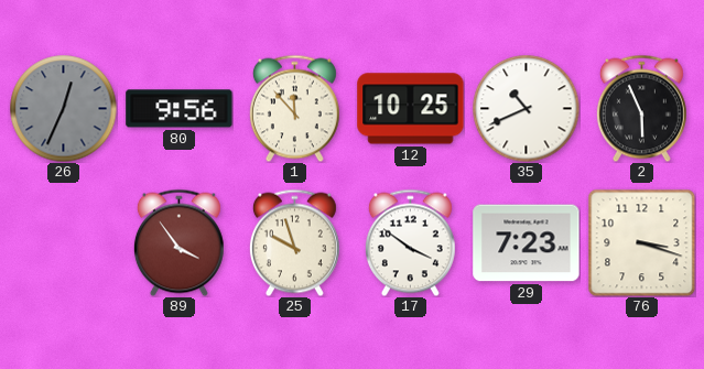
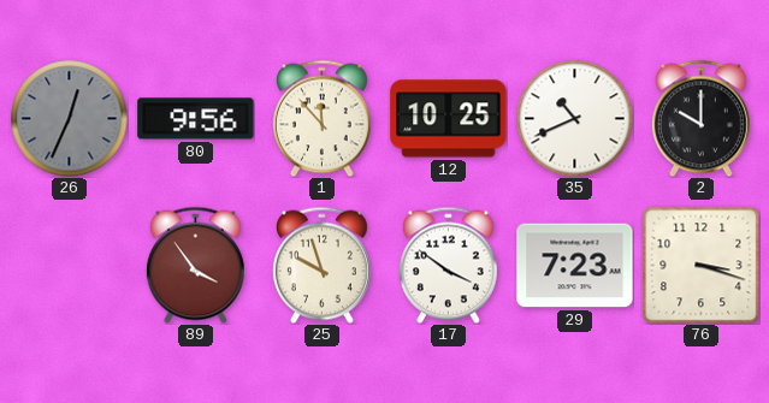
2: 5:56 -> 10:00
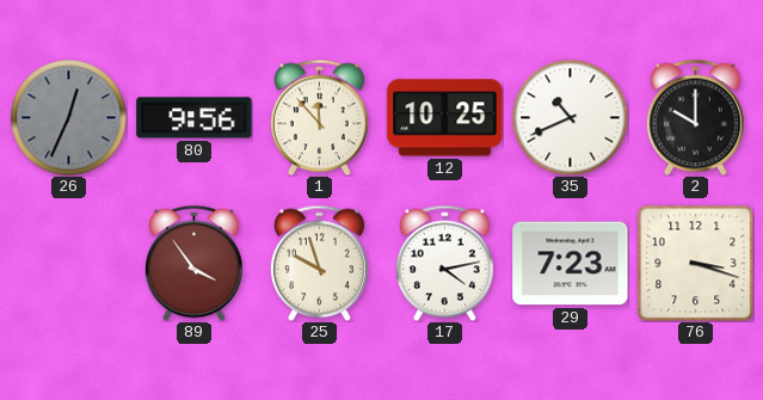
17: 3:51 -> 4:13
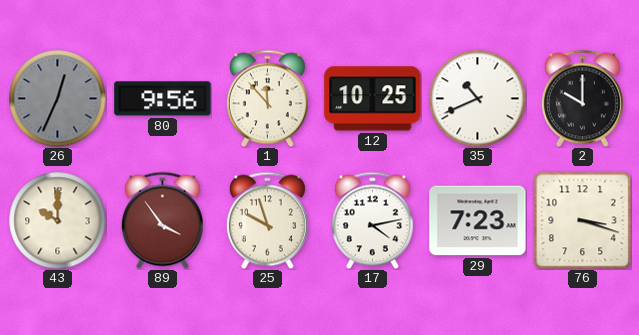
43: none -> 10:00
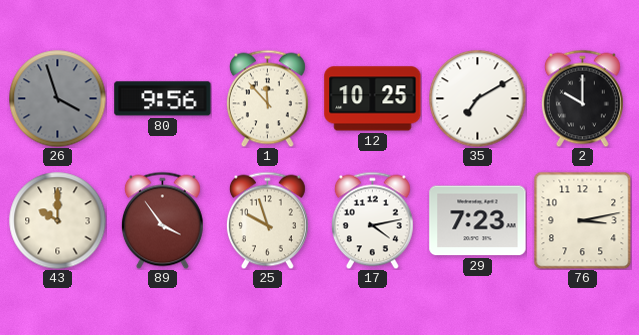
26: 12:34 -> 3:57
35: 10:41 -> 7:10
76: 3:18 -> 3:13
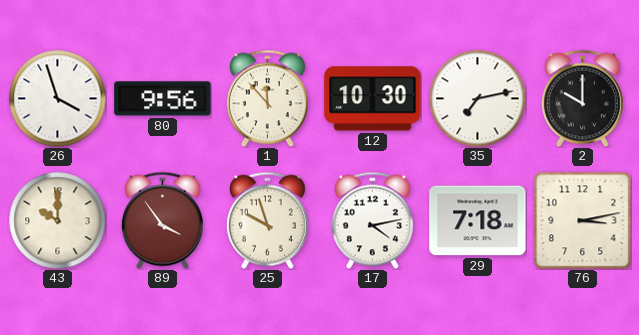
26 dial: grey -> white
12: 10:25 -> 10:30
35: 7:10 -> 7:13
29: 7:23 -> 7:18
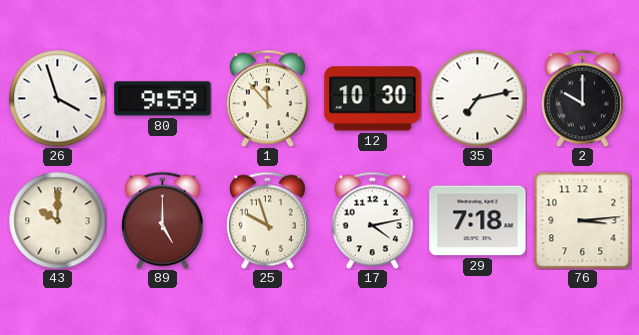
80: 9:56 -> 9:59
89: 3:54 -> 5:00
76: 3:13 -> 3:14
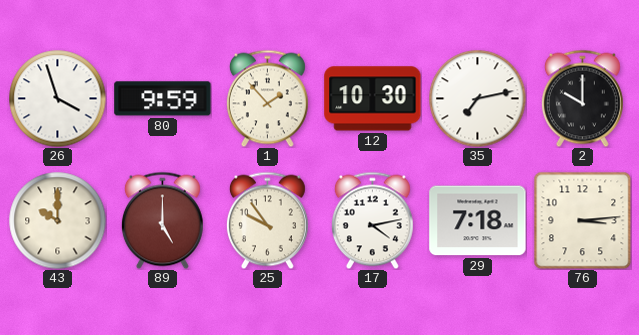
1: 11:53 -> 1:53
25: 9:57 -> 9:54
